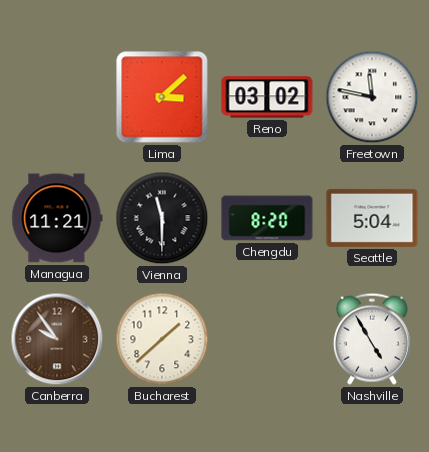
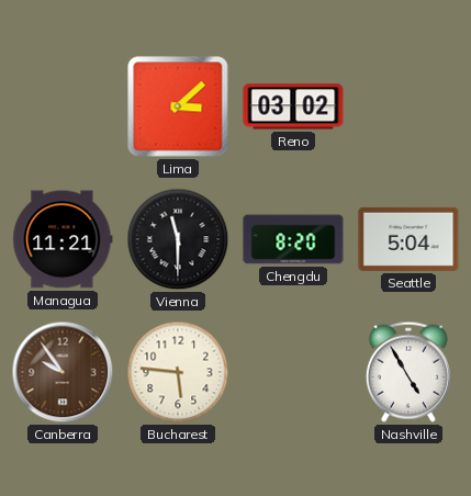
Freetown: 11:47 -> none
Bucharest: 1:38 -> 5:46
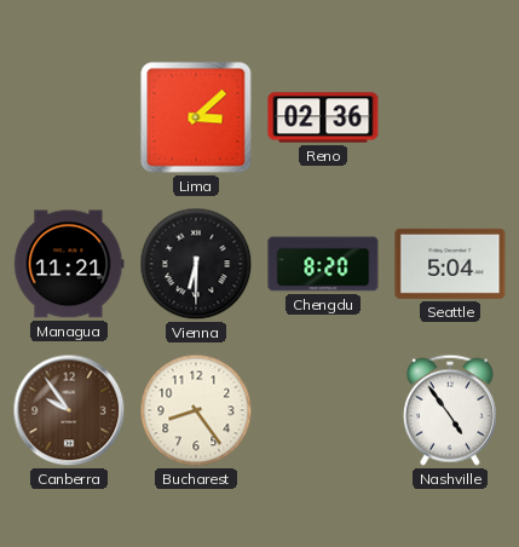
Reno: 03:02 -> 02:36
Vienna: 11:30 -> 6:30
Bucharest: 5:46 -> 8:24
Nashville: 4:55 -> 4:54
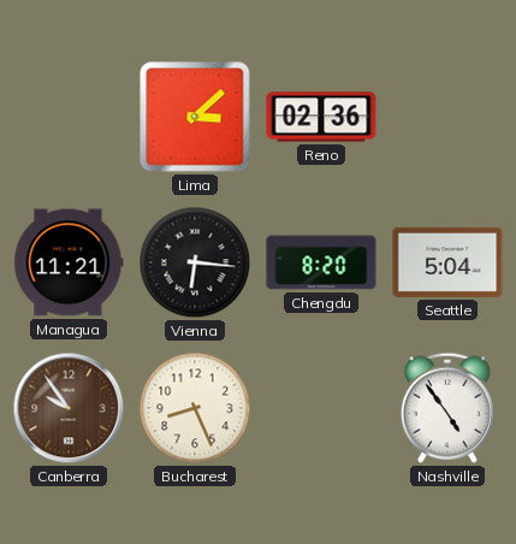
Vienna: 6:30 -> 6:16
Bucharest: 8:24 -> 8:26
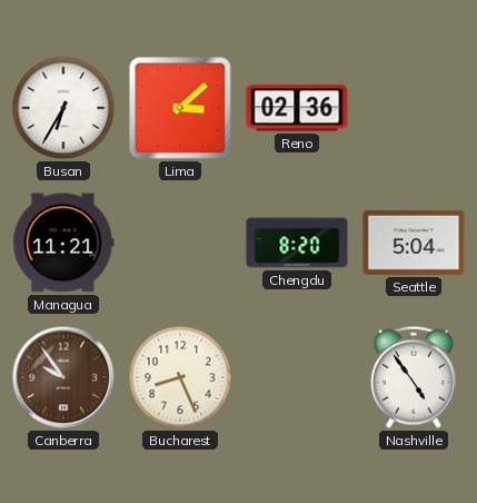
Busan: none -> 6:35
Vienna: 6:16 -> none
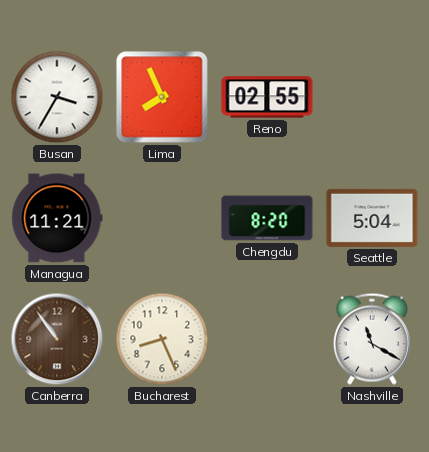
Busan: 6:35 -> 3:35
Lima: 3:08 -> 7:56
Reno: 02:36 -> 02:55
Canberra: 9:54 -> 10:54
Nashville: 4:54 -> 11:20
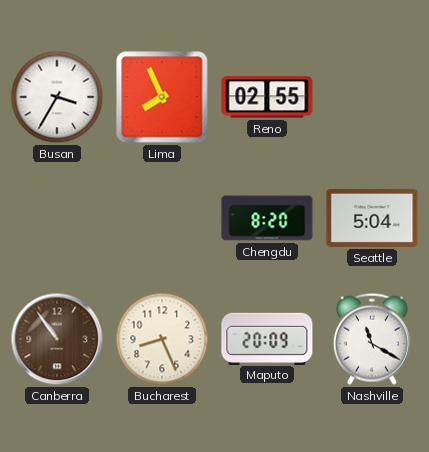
Managua: 11:21 -> none
Maputo: none -> 20:09
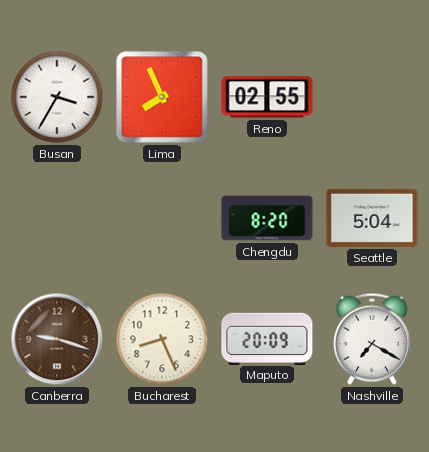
Canberra: 10:54 -> 9:18
Nashville: 11:20 -> 7:20
